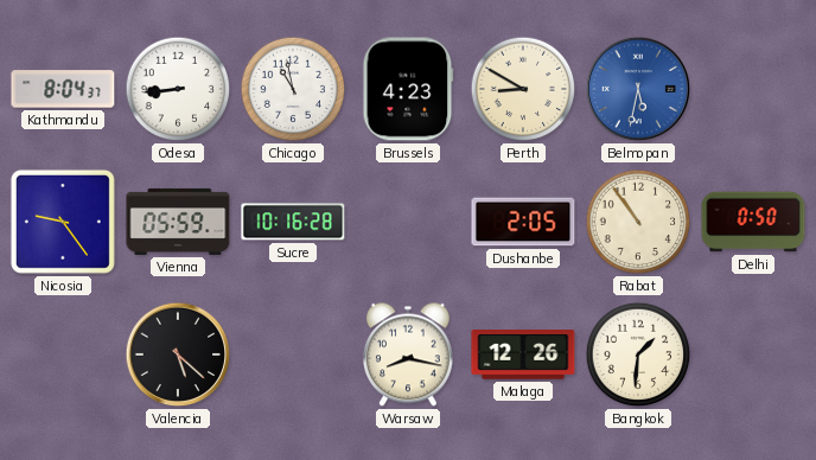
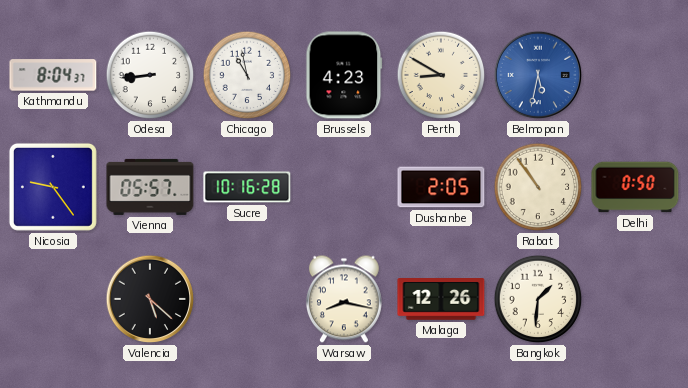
Vienna: 05:59 -> 05:57
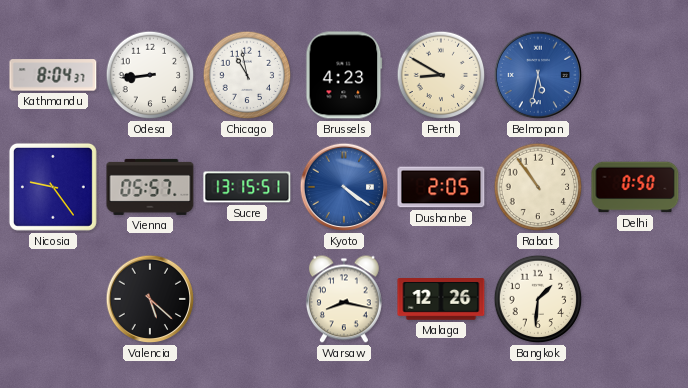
Sucre: 10:16 -> 13:15
Kyoto: none -> 4:21
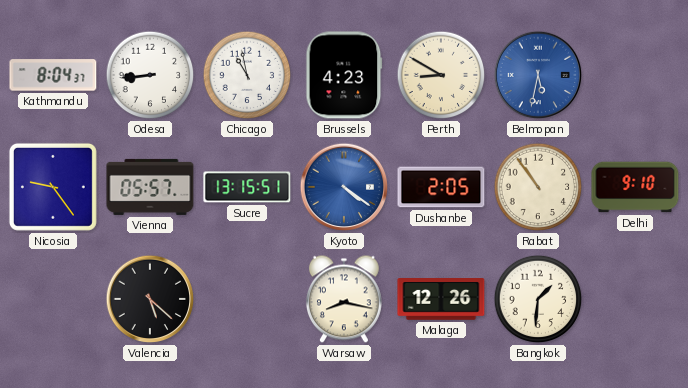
Delhi: 0:50 -> 9:10
